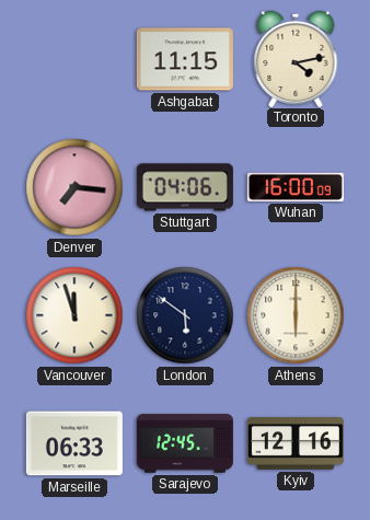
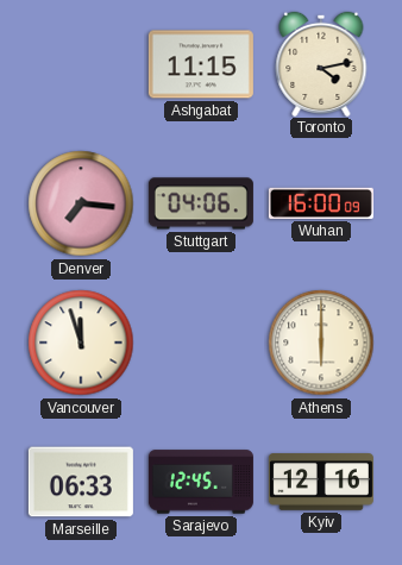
London: 5:51 -> none
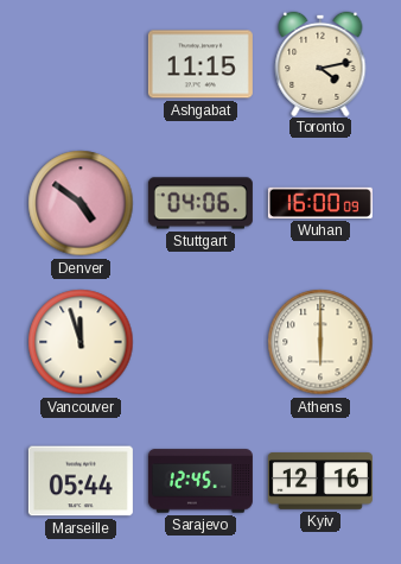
Denver: 7:16 -> 4:51
Marseille: 06:33 -> 05:44
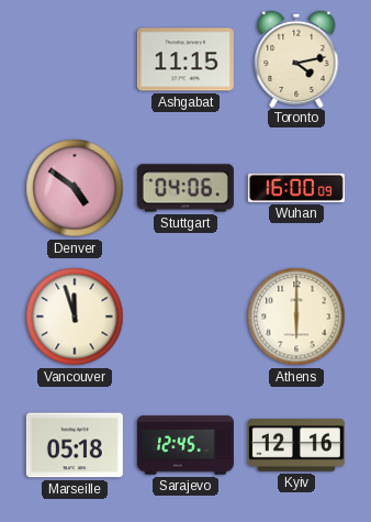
Marseille: 05:44 -> 05:18
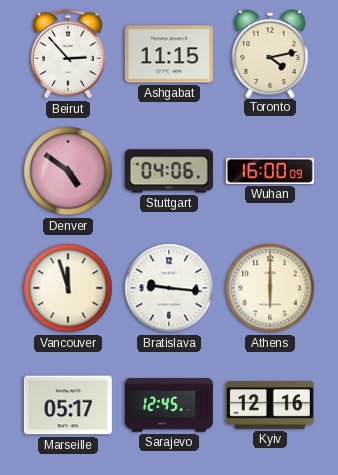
Beirut: none -> 2:53
Bratislava: none -> 9:16
Marseille: 05:18 -> 05:17
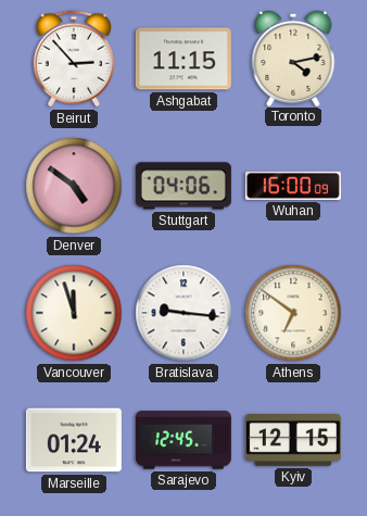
Athens: 6:00 -> 6:51
Marseille: 05:17 -> 01:24
Kyiv: 12:16 -> 12:15
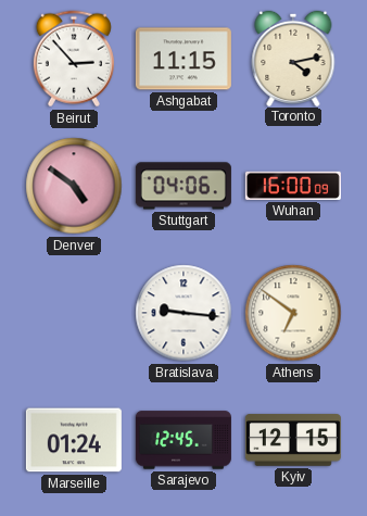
Vancouver: 11:57 -> none
